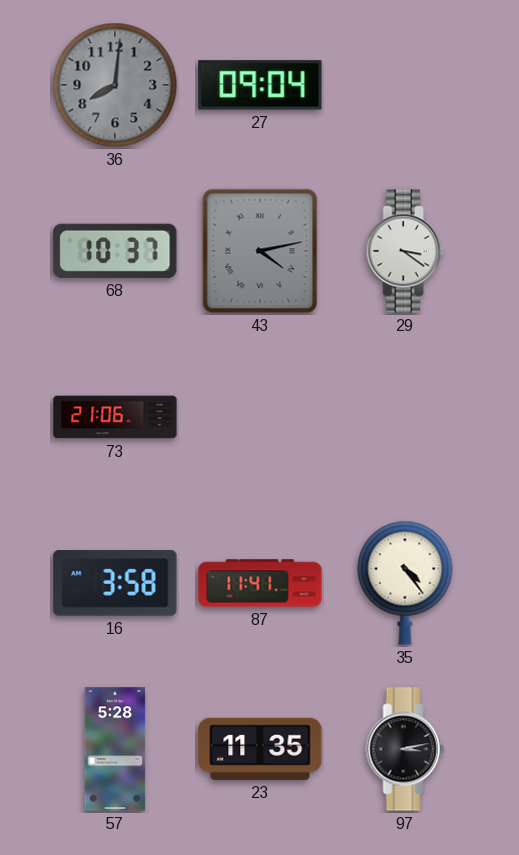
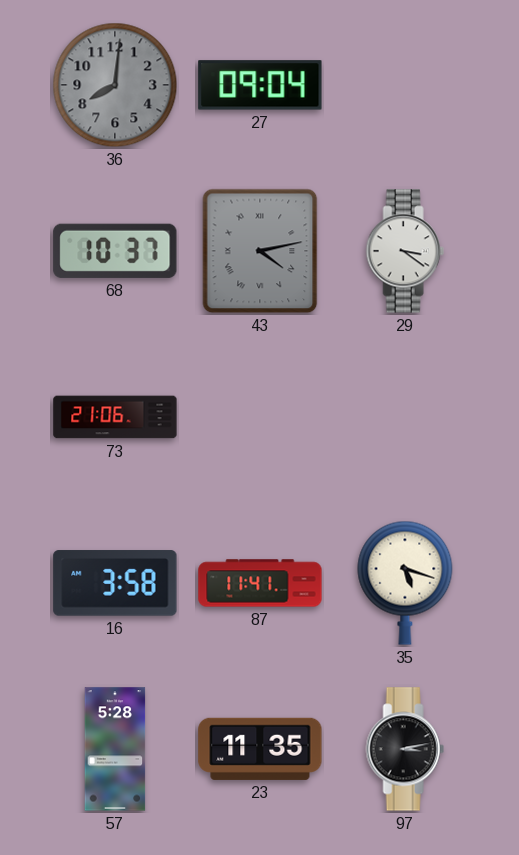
35: 4:24 -> 5:18
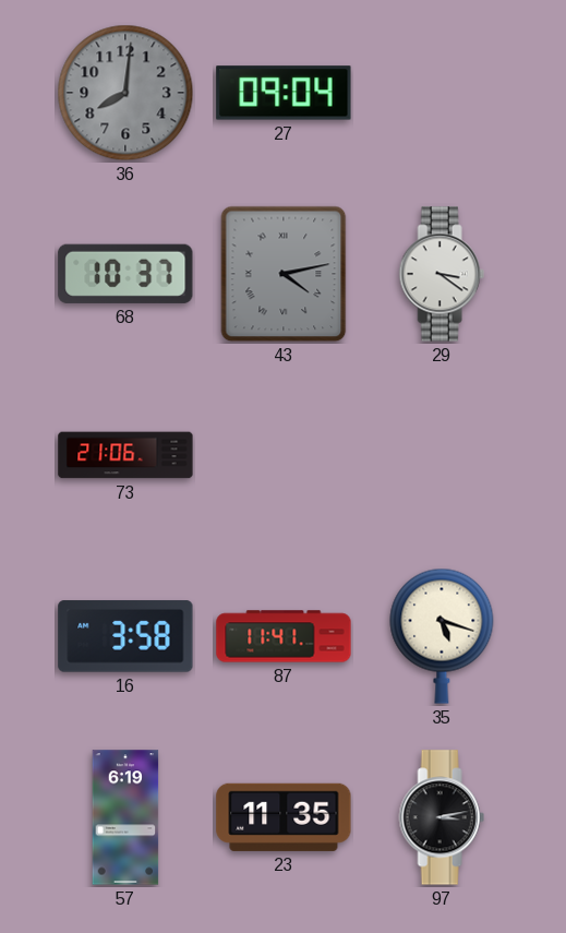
57: 5:28 -> 6:19
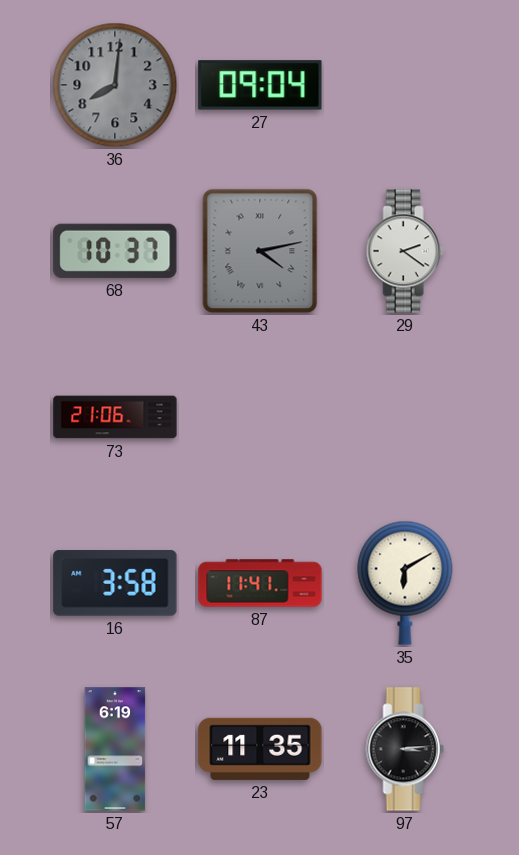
29: 3:21 -> 2:21
35: 5:18 -> 6:10
97: 3:13 -> 3:14
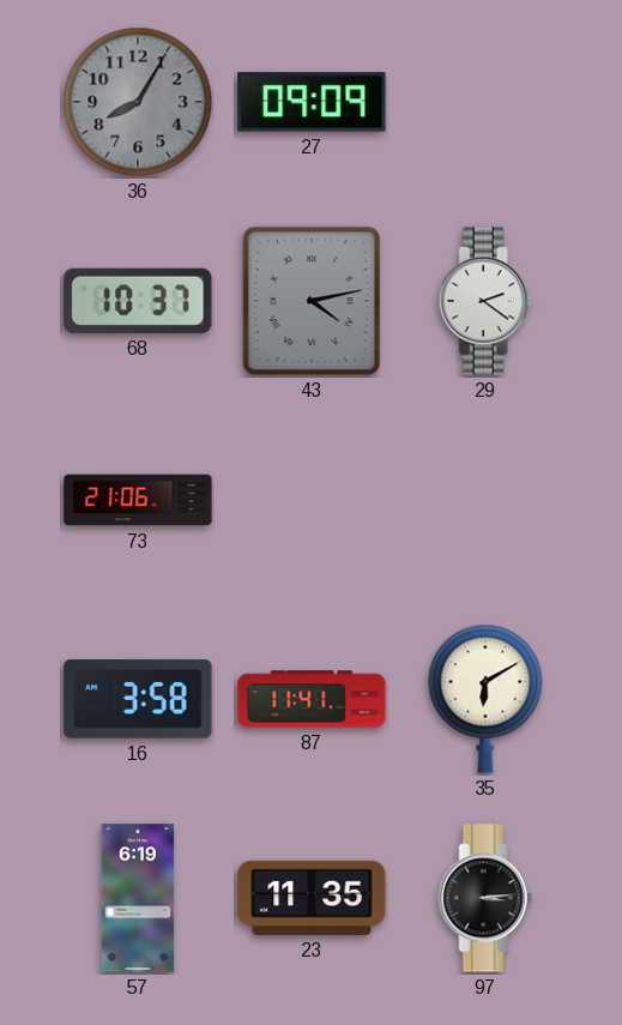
36: 8:01 -> 8:05
27: 09:04 -> 09:09
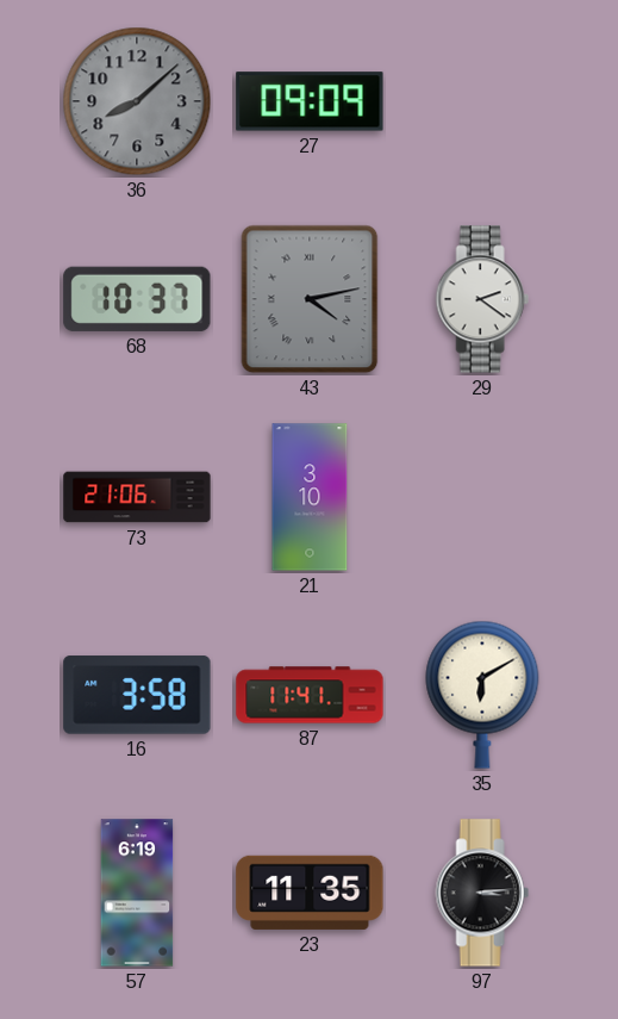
36: 8:05 -> 8:08
21: none -> 3:10
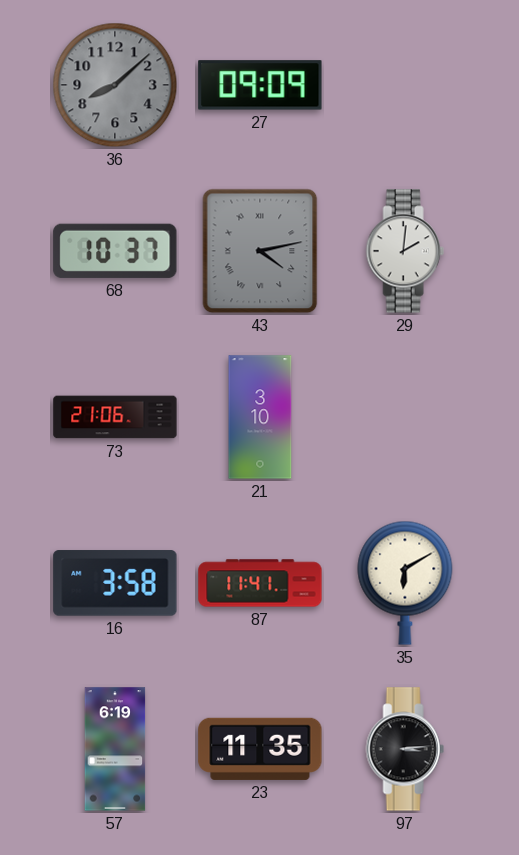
29: 2:21 -> 2:01
